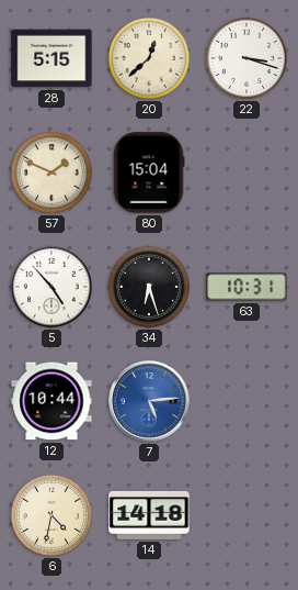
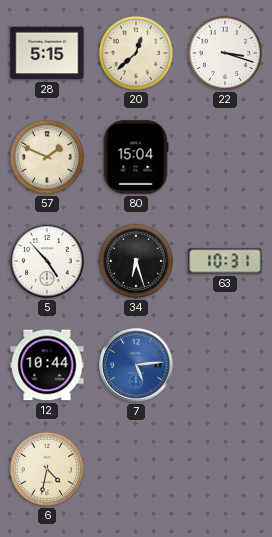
14: 14:18 -> none
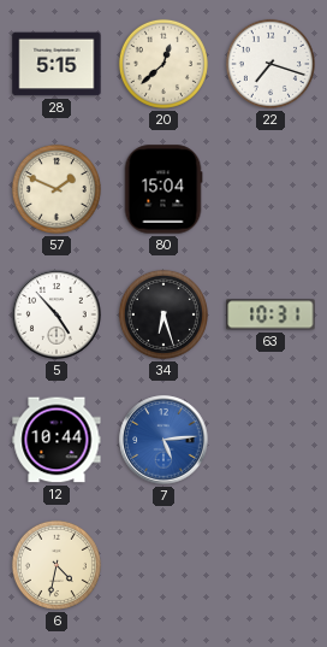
22: 3:18 -> 7:18
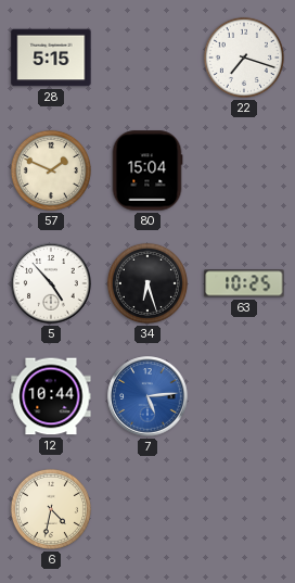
20: 12:38 -> none
63: 10:31 -> 10:25
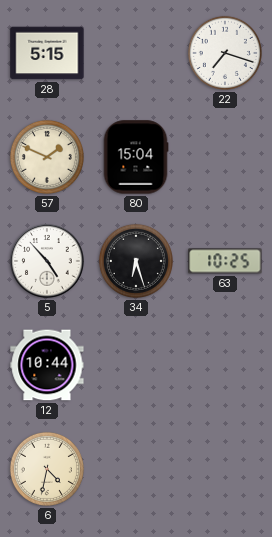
7: 5:14 -> none
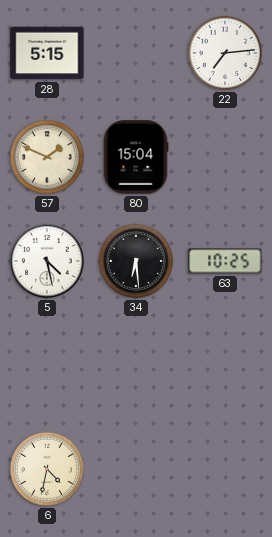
22: 7:18 -> 7:14
5: 4:53 -> 4:28
34: 6:27 -> 6:29
12: 10:44 -> none
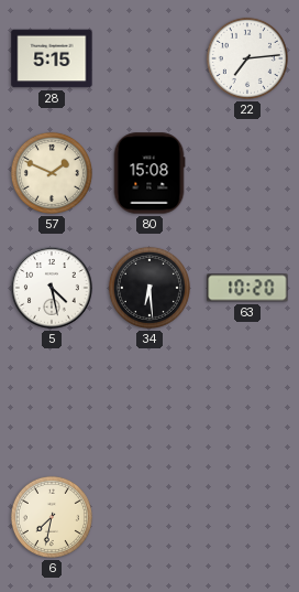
80: 15:04 -> 15:08
63: 10:25 -> 10:20
6: 4:32 -> 7:32
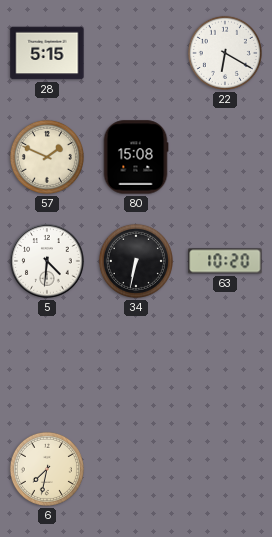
22: 7:14 -> 6:20
5: 4:28 -> 4:31
34: 6:29 -> 6:32
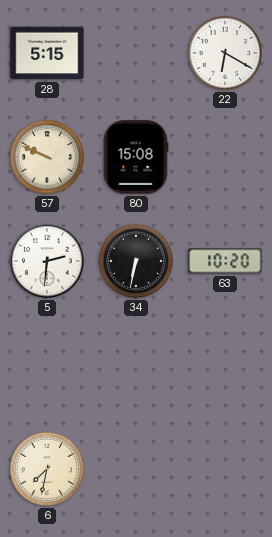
57: 1:49 -> 9:49
5: 4:31 -> 2:31
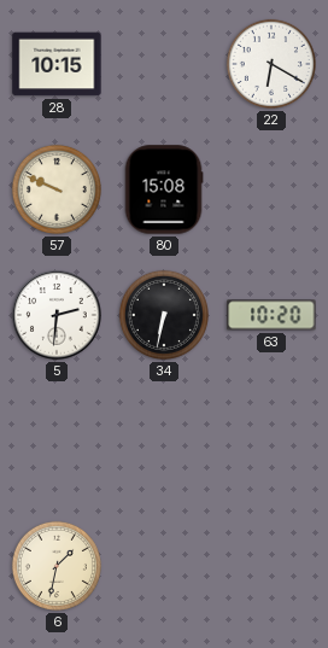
28: 5:15 -> 10:15
6: 7:32 -> 1:32
